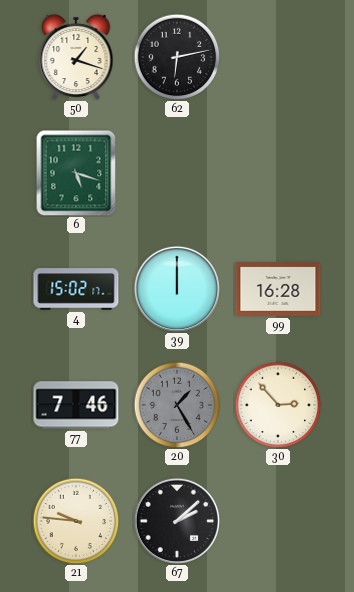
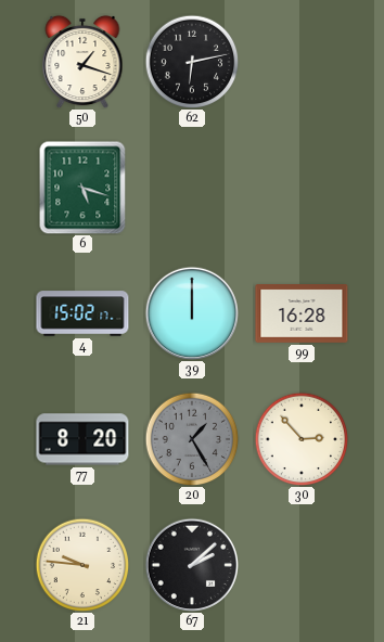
77: 7:46 -> 8:20
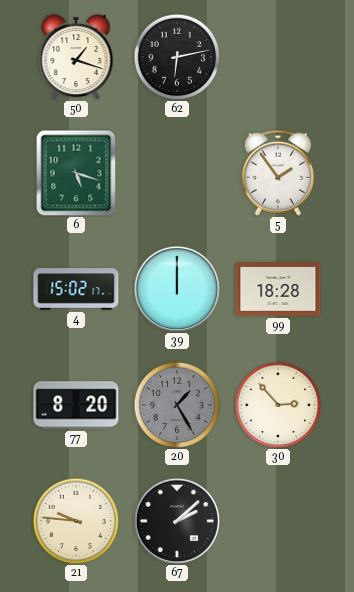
5: none -> 1:54
99: 16:28 -> 18:28
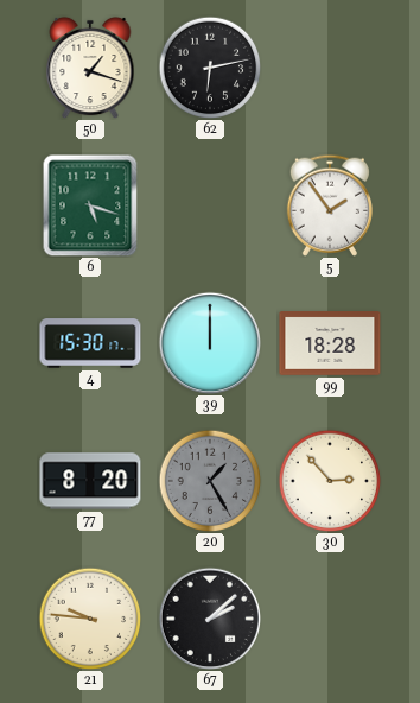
4: 15:02 -> 15:30
